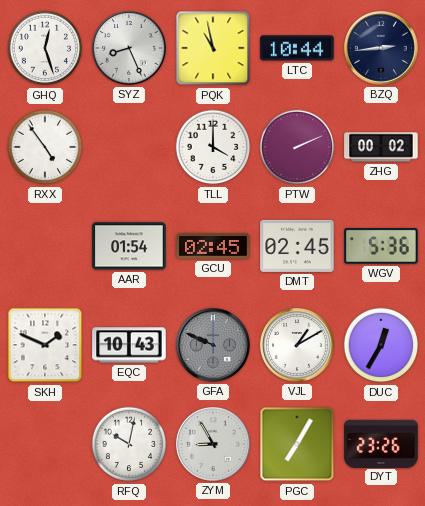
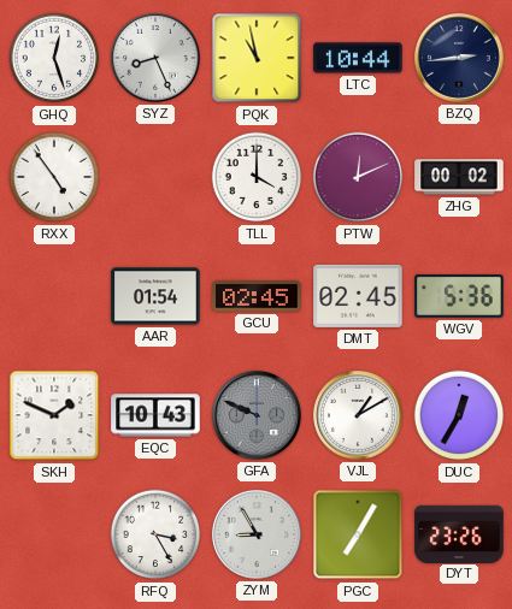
PTW: 2:11 -> 12:11
RFQ: 10:02 -> 3:25
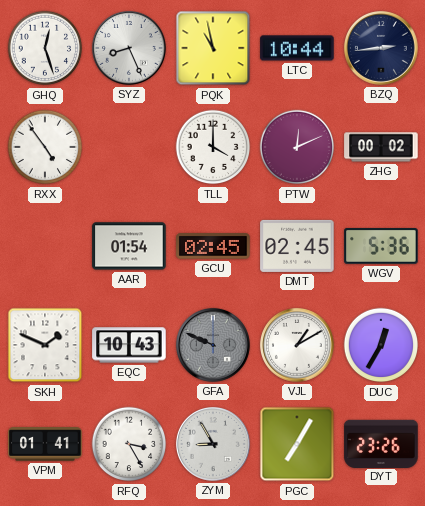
VPM: none -> 01:41
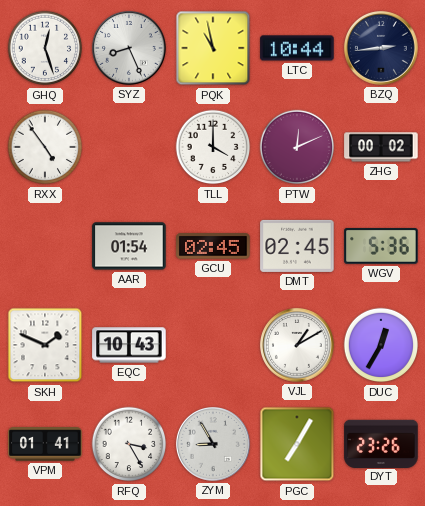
GFA: 9:49 -> none
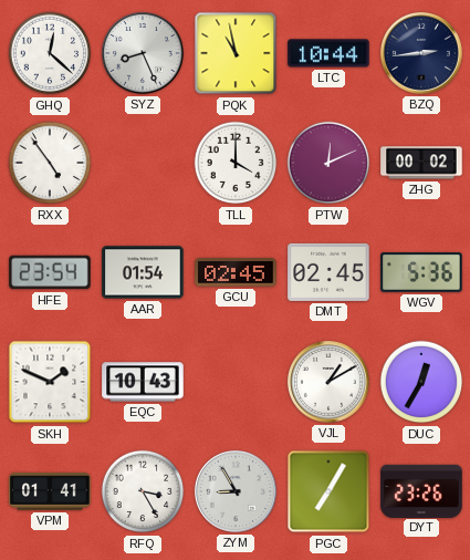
GHQ: 12:27 -> 12:22
HFE: none -> 23:54
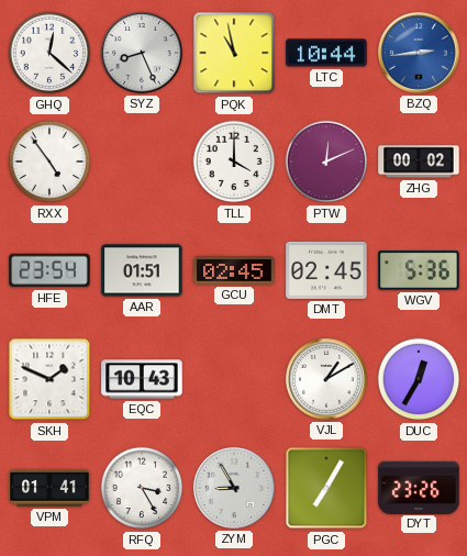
BZQ dial: navy -> blue
AAR: 01:54 -> 01:51
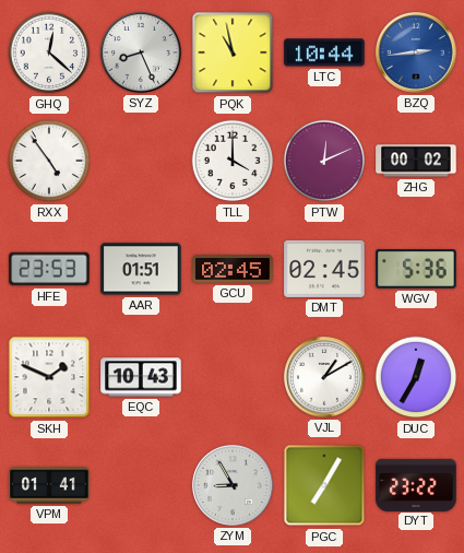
HFE: 23:54 -> 23:53
RFQ: 3:25 -> none
DYT: 23:26 -> 23:22
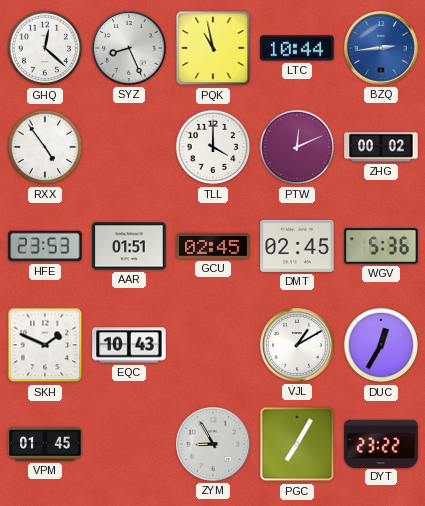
VPM: 01:41 -> 01:45
